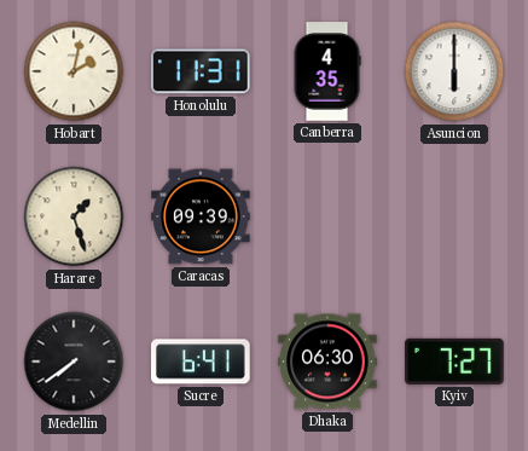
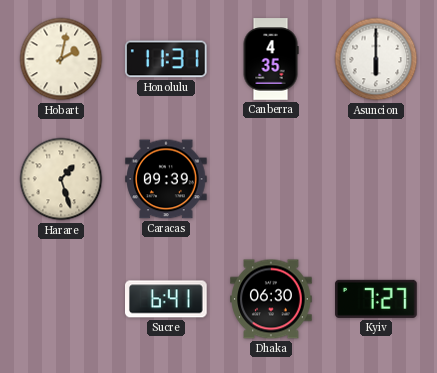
Medellin: 7:39 -> none
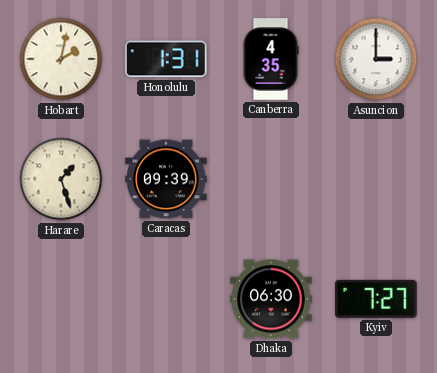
Honolulu: 11:31 -> 1:31
Asuncion: 6:00 -> 3:00
Sucre: 6:41 -> none
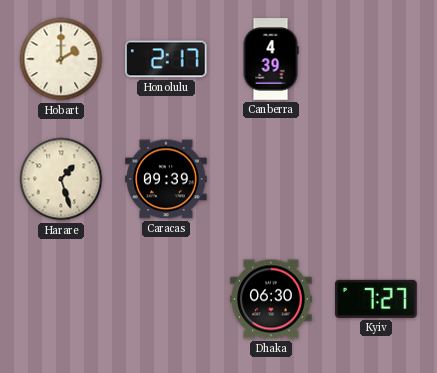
Hobart: 2:02 -> 2:00
Honolulu: 1:31 -> 2:17
Canberra: 4:35 -> 4:39
Asuncion: 3:00 -> none
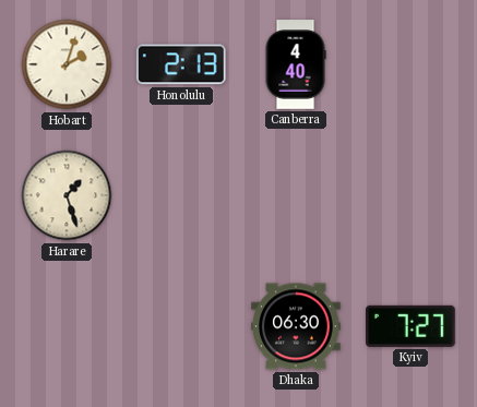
Hobart: 2:00 -> 2:03
Honolulu: 2:17 -> 2:13
Canberra: 4:39 -> 4:40
Caracas: 09:39 -> none
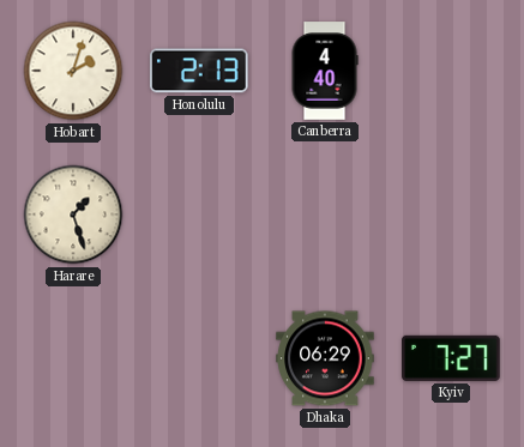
Dhaka: 06:30 -> 06:29
